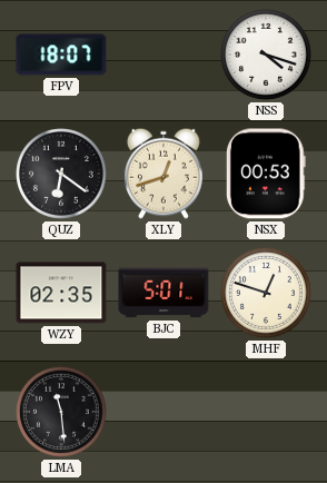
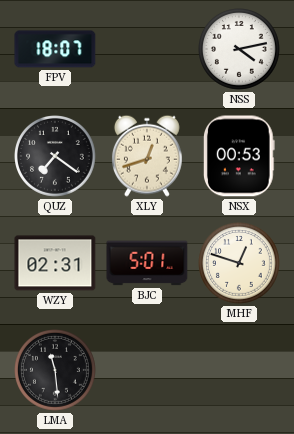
NSS: 4:18 -> 4:13
QUZ: 6:21 -> 7:21
WZY: 02:35 -> 02:31
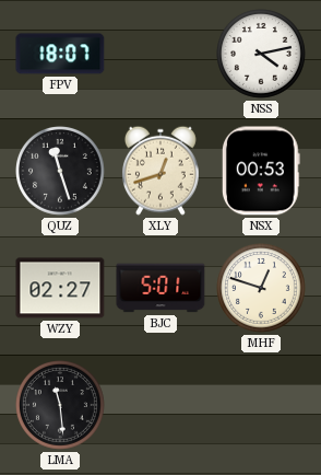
QUZ: 7:21 -> 11:27
WZY: 02:31 -> 02:27
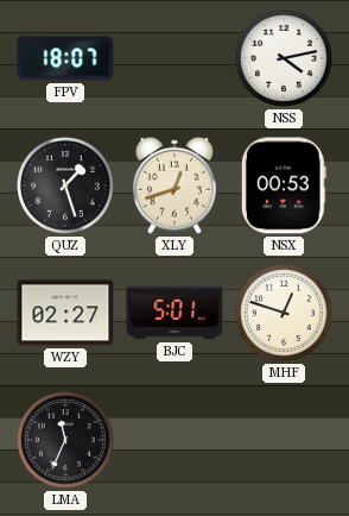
QUZ: 11:27 -> 1:27
LMA: 11:29 -> 11:34
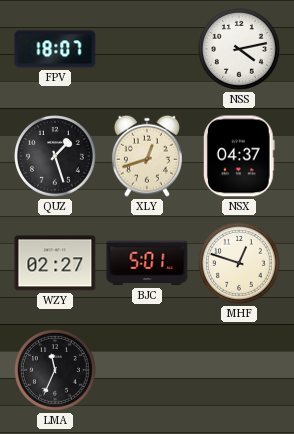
NSX: 00:53 -> 04:37
